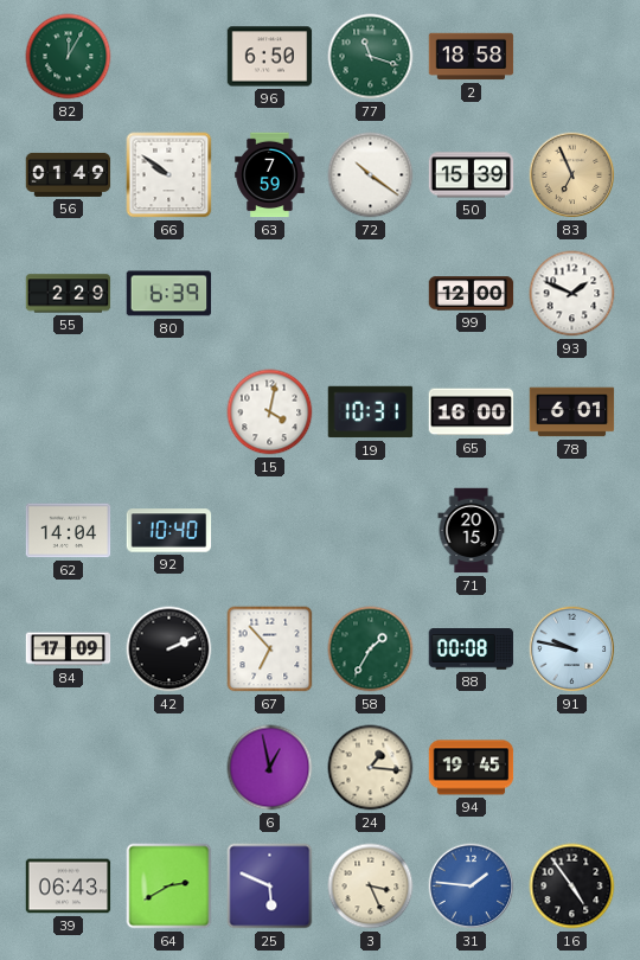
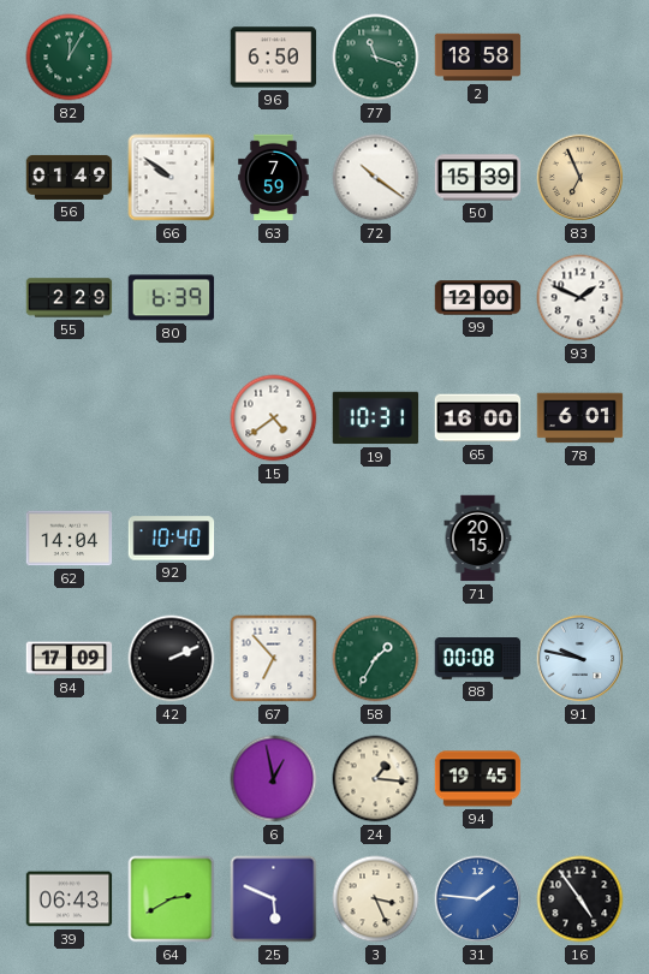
15: 4:02 -> 4:39
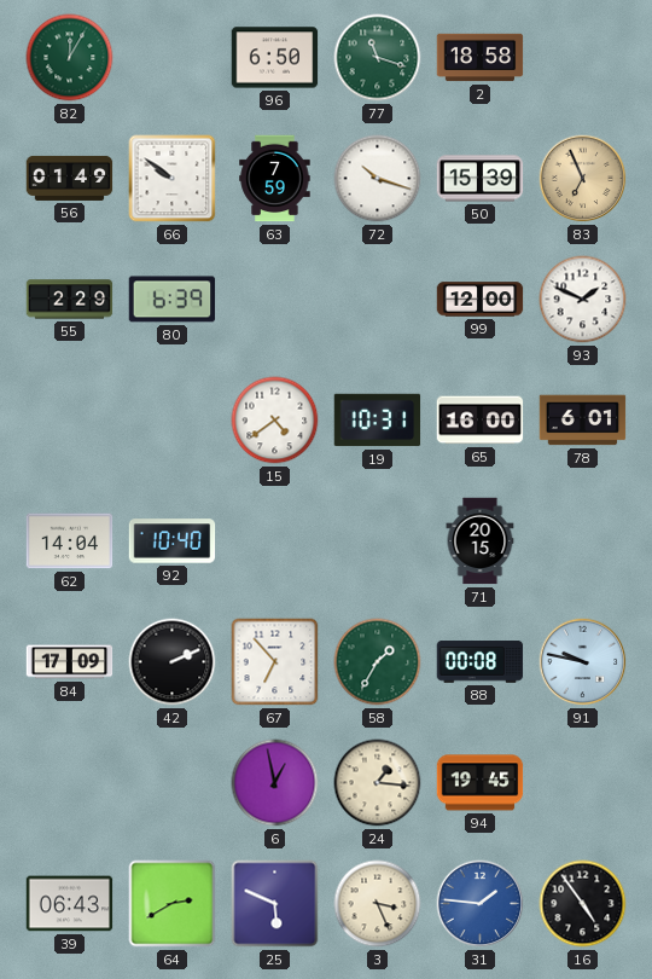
72: 10:21 -> 10:18
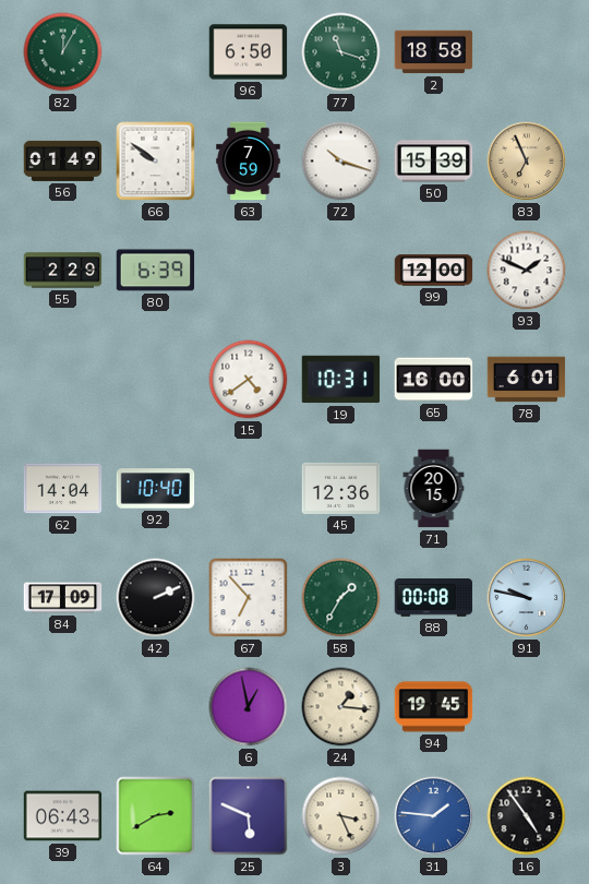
45: none -> 12:36
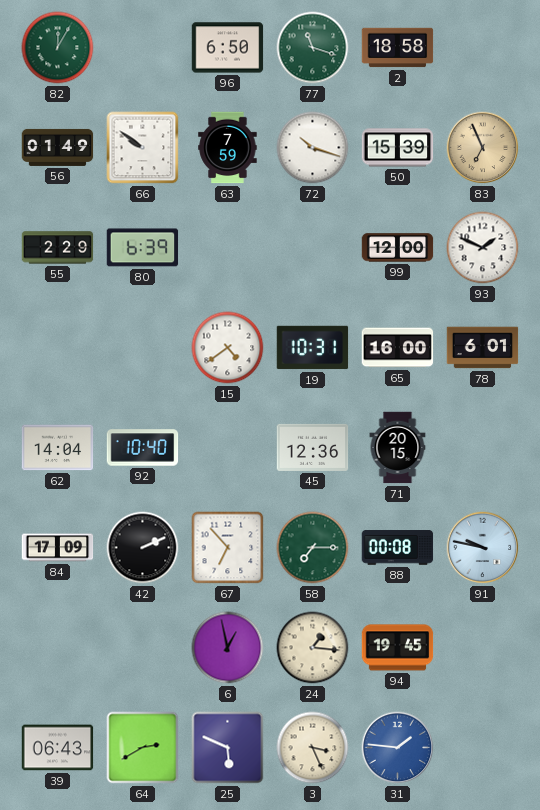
58: 1:35 -> 7:15
16: 4:54 -> none
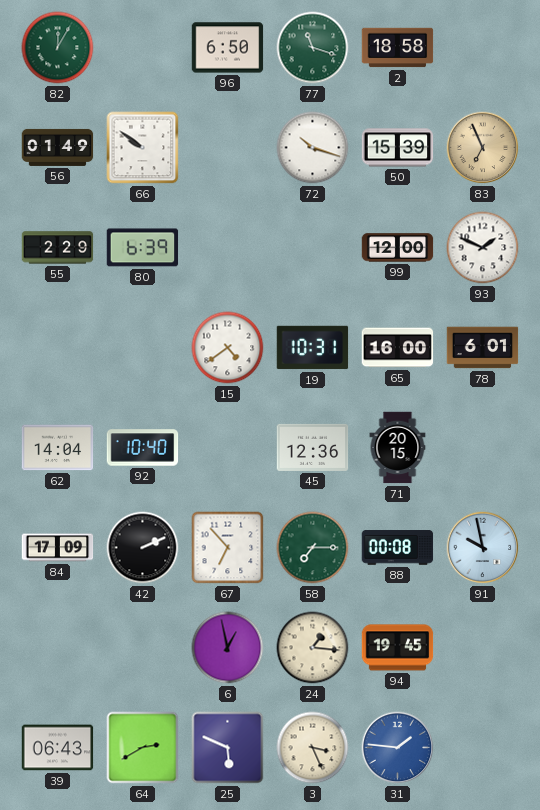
63: 7:59 -> none
91: 9:47 -> 9:58
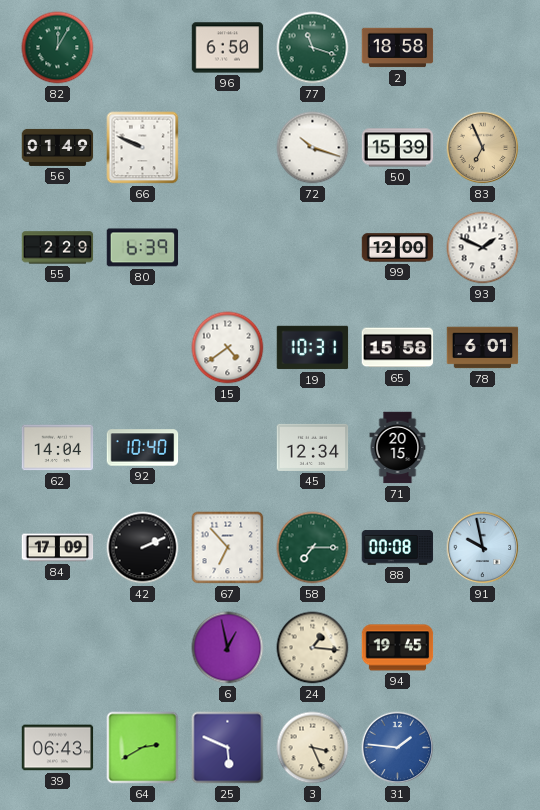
66: 9:51 -> 9:49
65: 16:00 -> 15:58
45: 12:36 -> 12:34
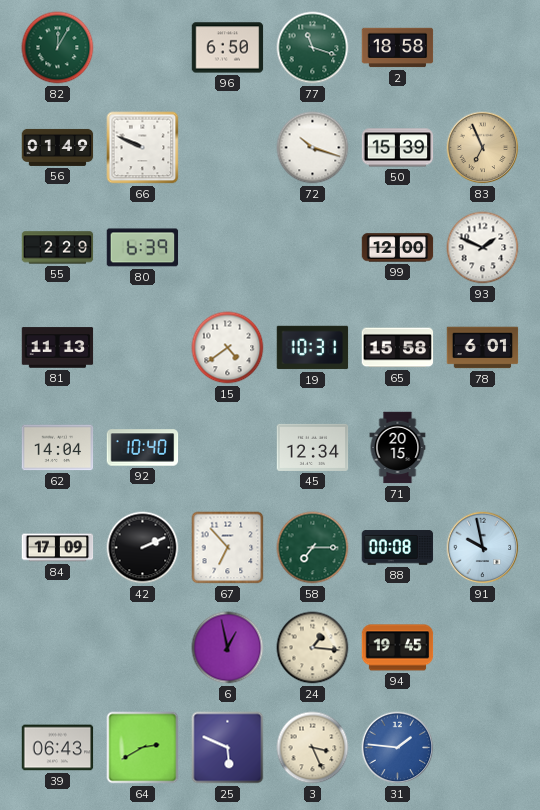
81: none -> 11:13
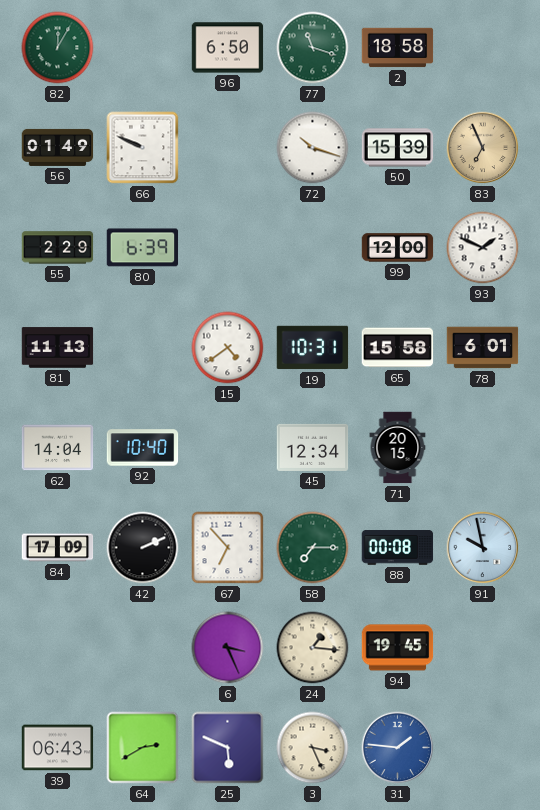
6: 12:58 -> 3:26
